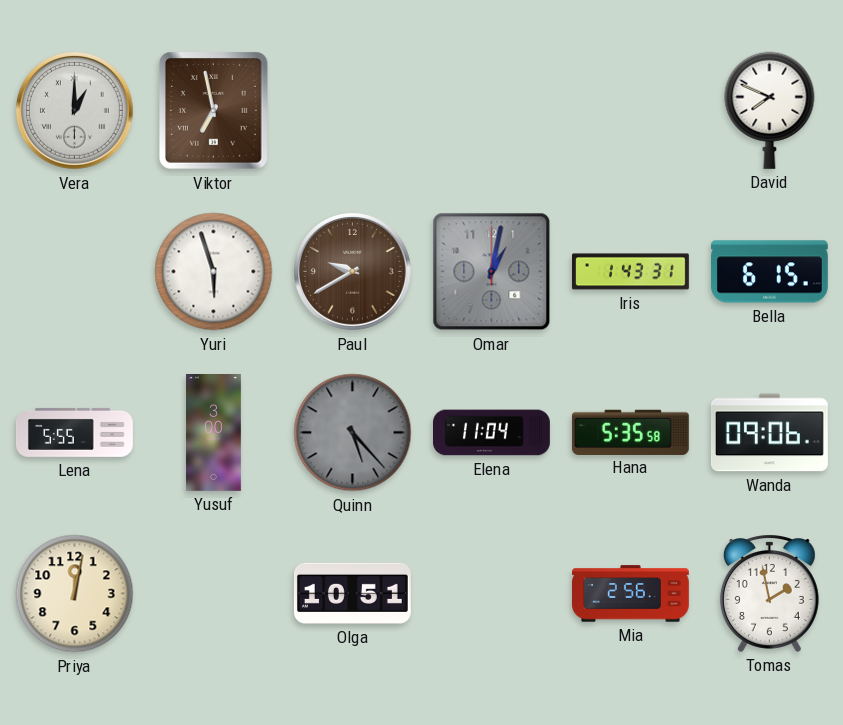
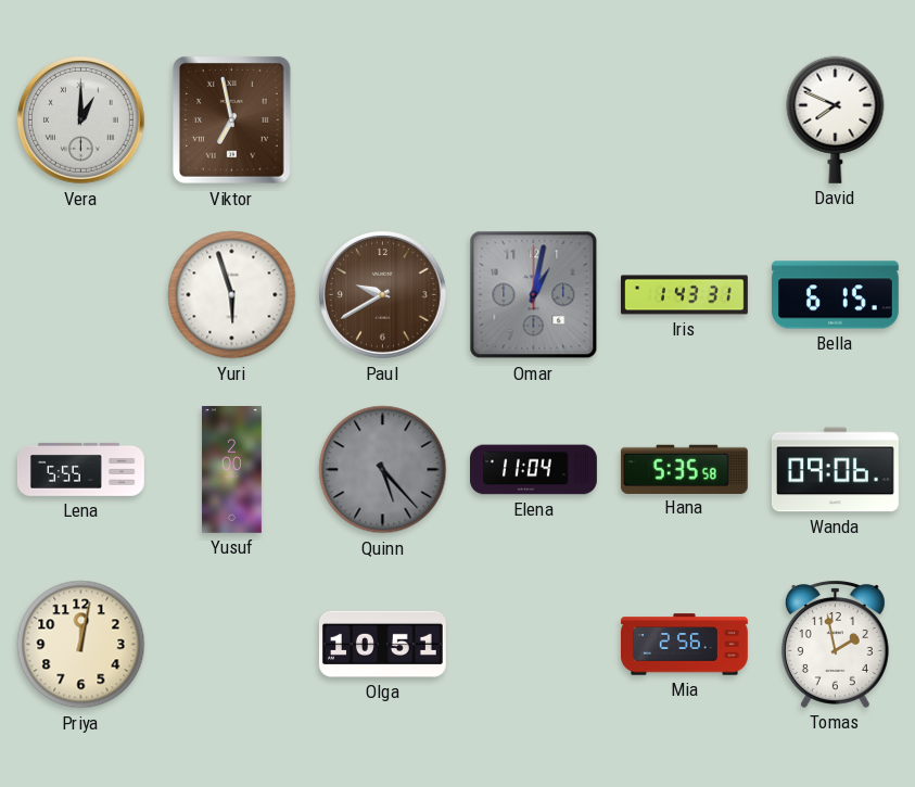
Yusuf: 3:00 -> 2:00
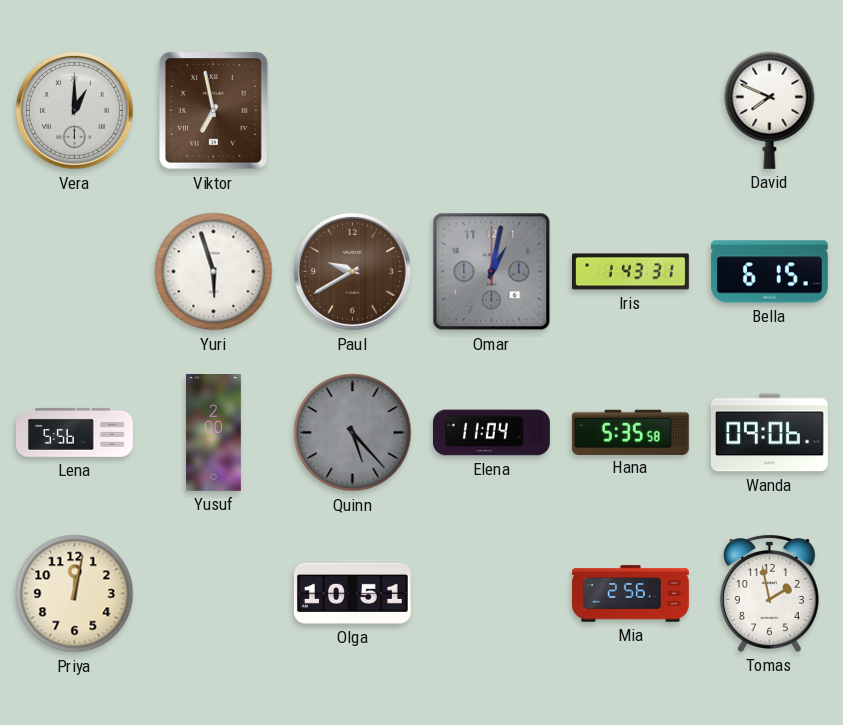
Lena: 5:55 -> 5:56
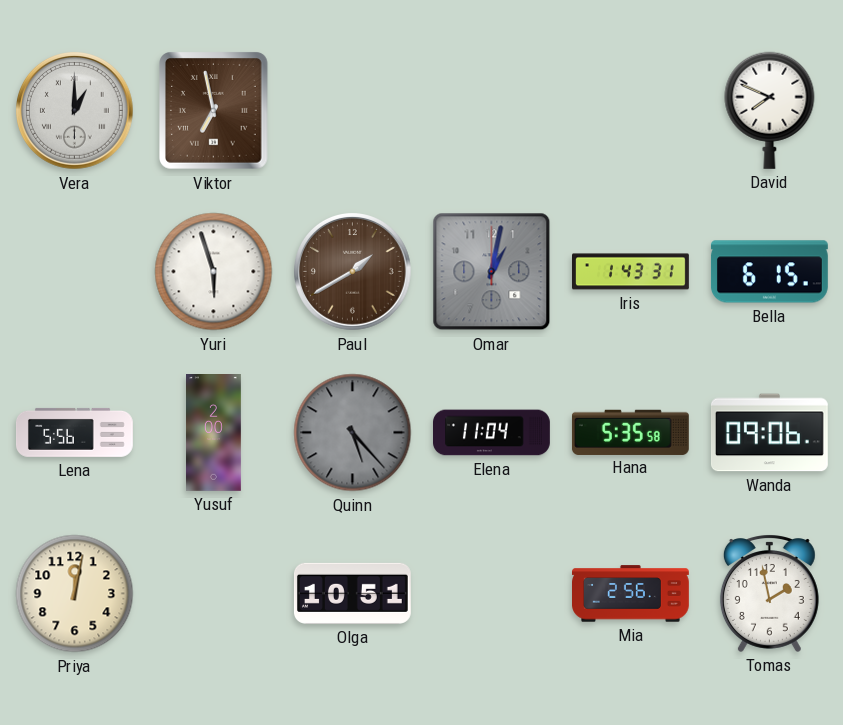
Paul: 9:40 -> 1:40
